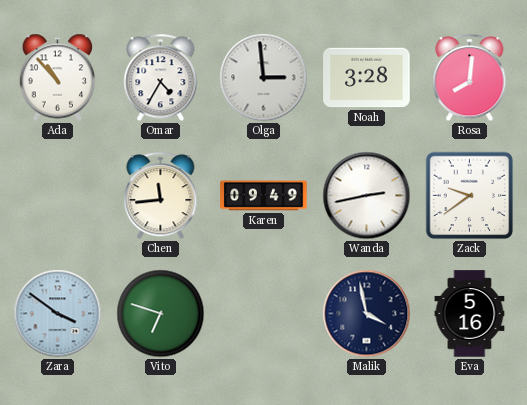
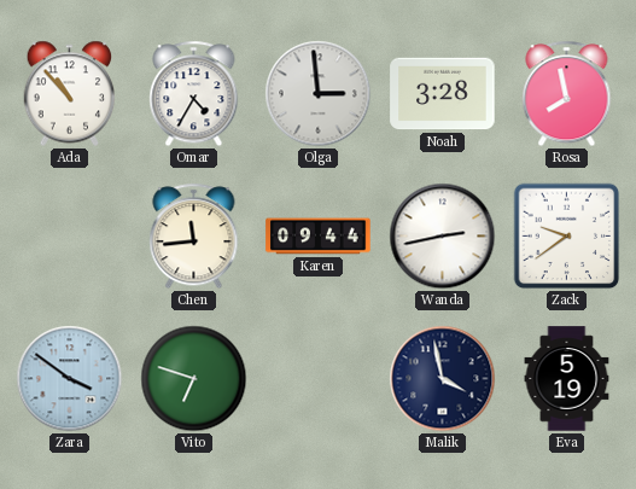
Rosa: 8:01 -> 7:58
Karen: 09:49 -> 09:44
Eva: 5:16 -> 5:19
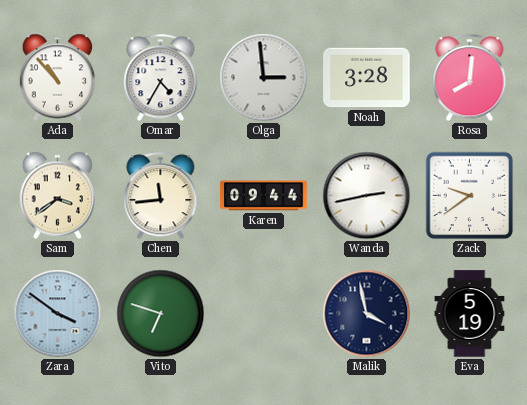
Rosa: 7:58 -> 8:01
Sam: none -> 3:39
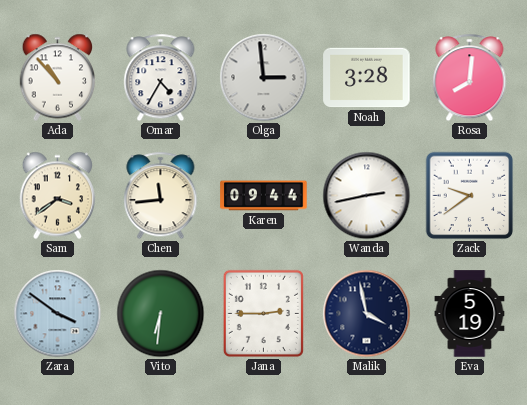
Vito: 6:48 -> 6:31
Jana: none -> 2:45
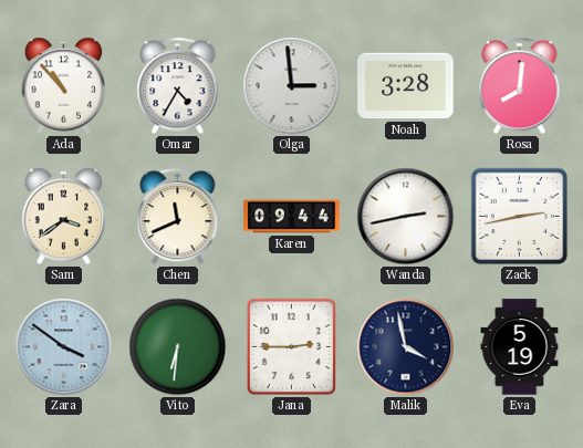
Chen: 11:44 -> 11:41
Zack: 9:39 -> 2:43
